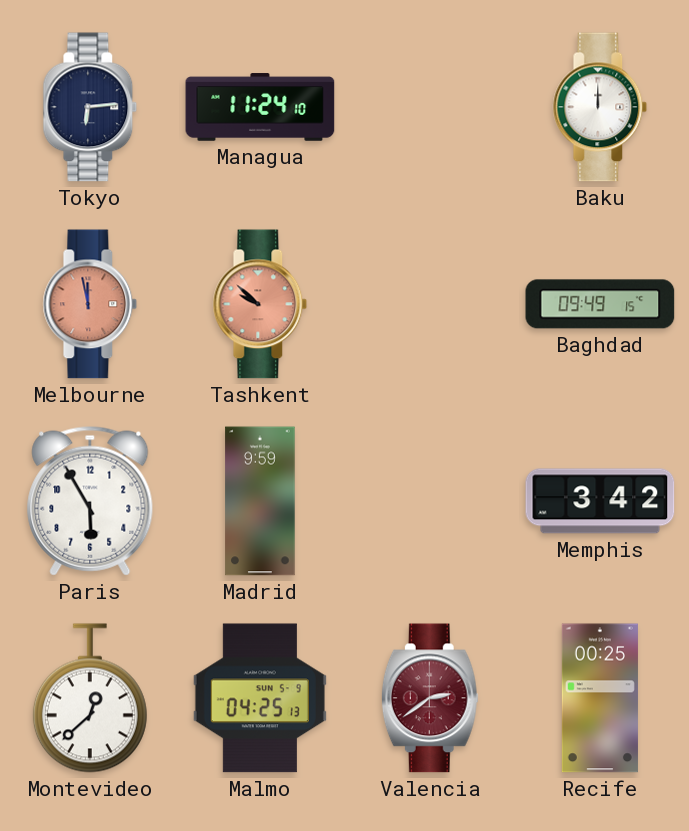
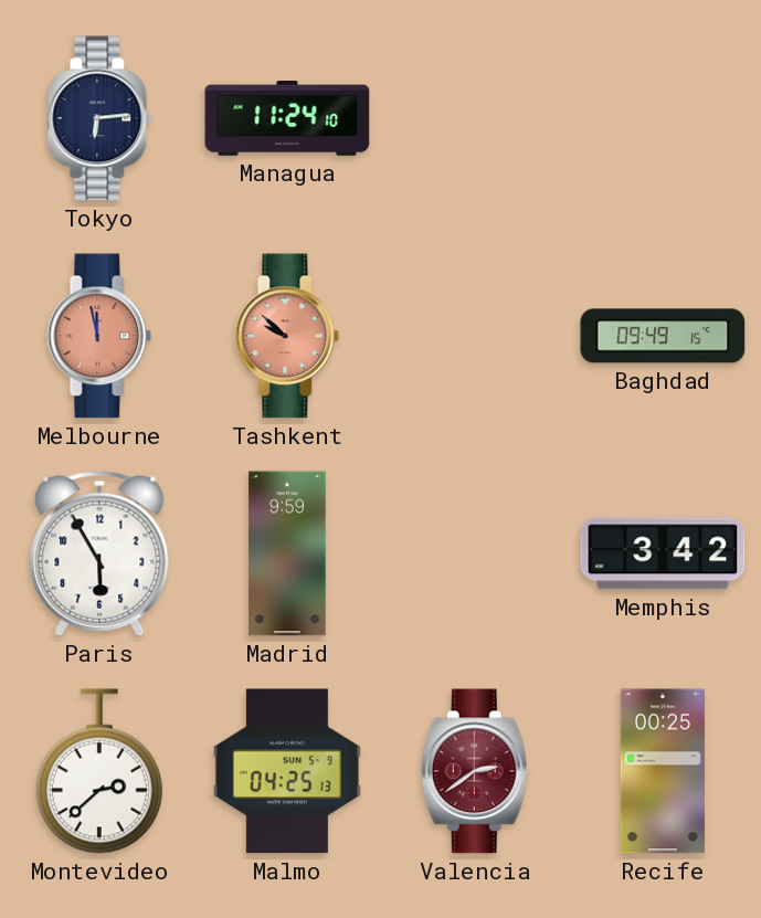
Baku: 12:00 -> none
Montevideo: 12:38 -> 2:38
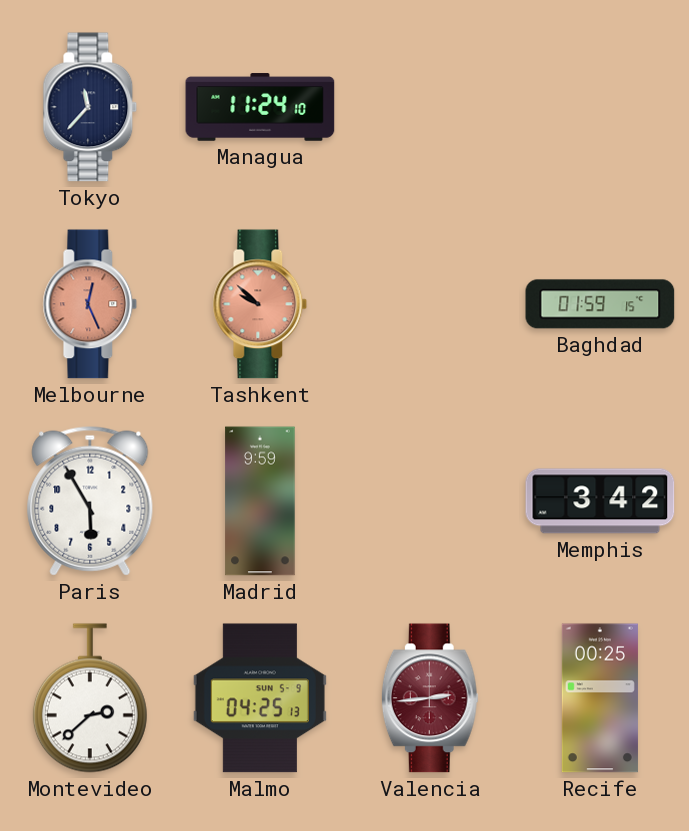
Tokyo: 6:14 -> 11:37
Melbourne: 11:58 -> 12:26
Baghdad: 09:49 -> 01:59
Valencia: 2:39 -> 2:44
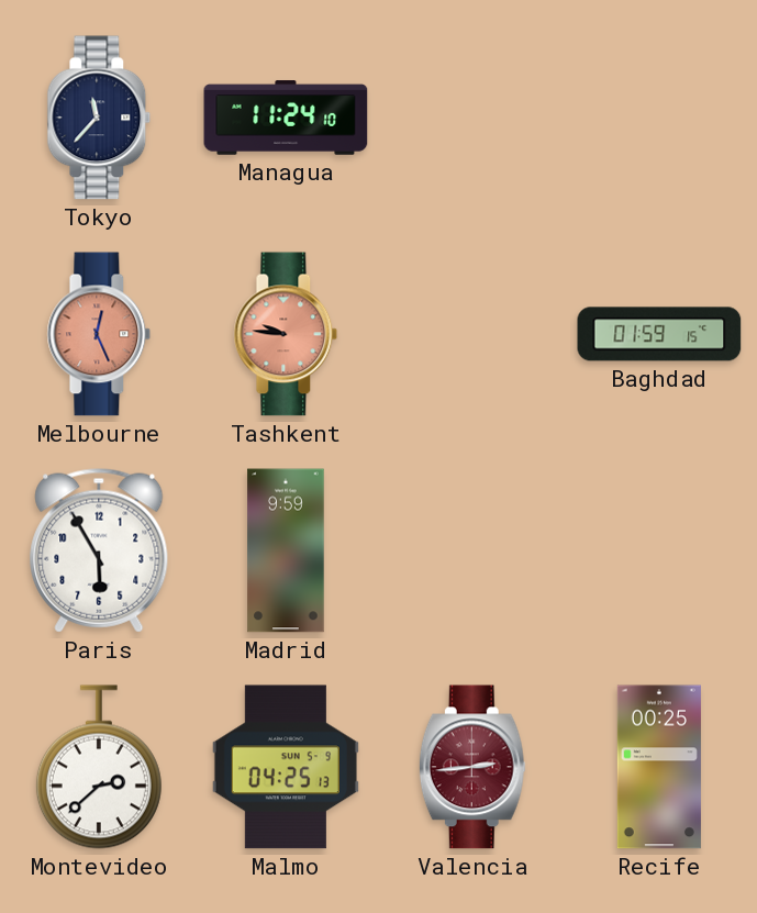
Tashkent: 9:52 -> 9:46
Memphis: 3:42 -> none
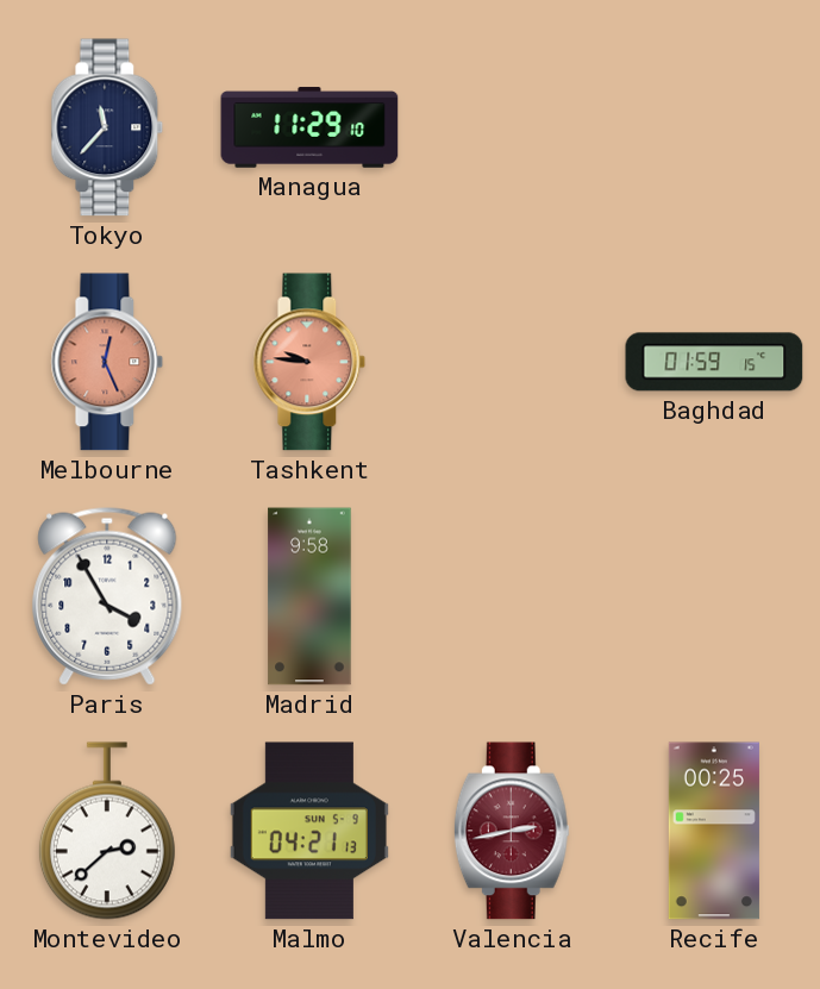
Managua: 11:24 -> 11:29
Paris: 5:55 -> 3:55
Madrid: 9:59 -> 9:58
Malmo: 04:25 -> 04:21
Valencia: 2:44 -> 2:43
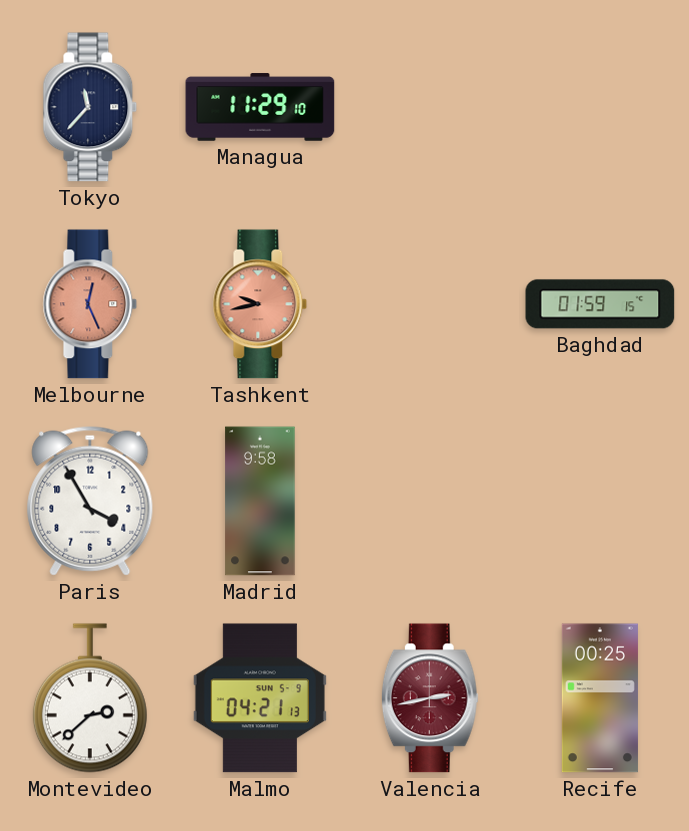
Tashkent: 9:46 -> 9:43
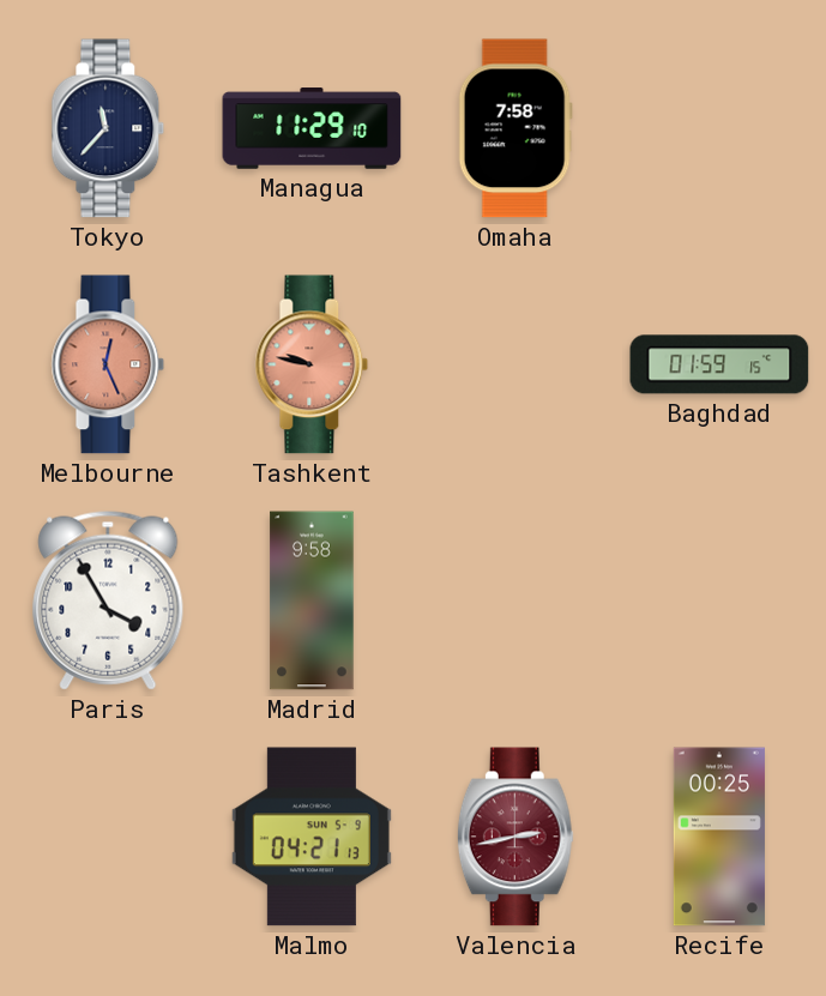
Omaha: none -> 7:58
Tashkent: 9:43 -> 9:47
Montevideo: 2:38 -> none
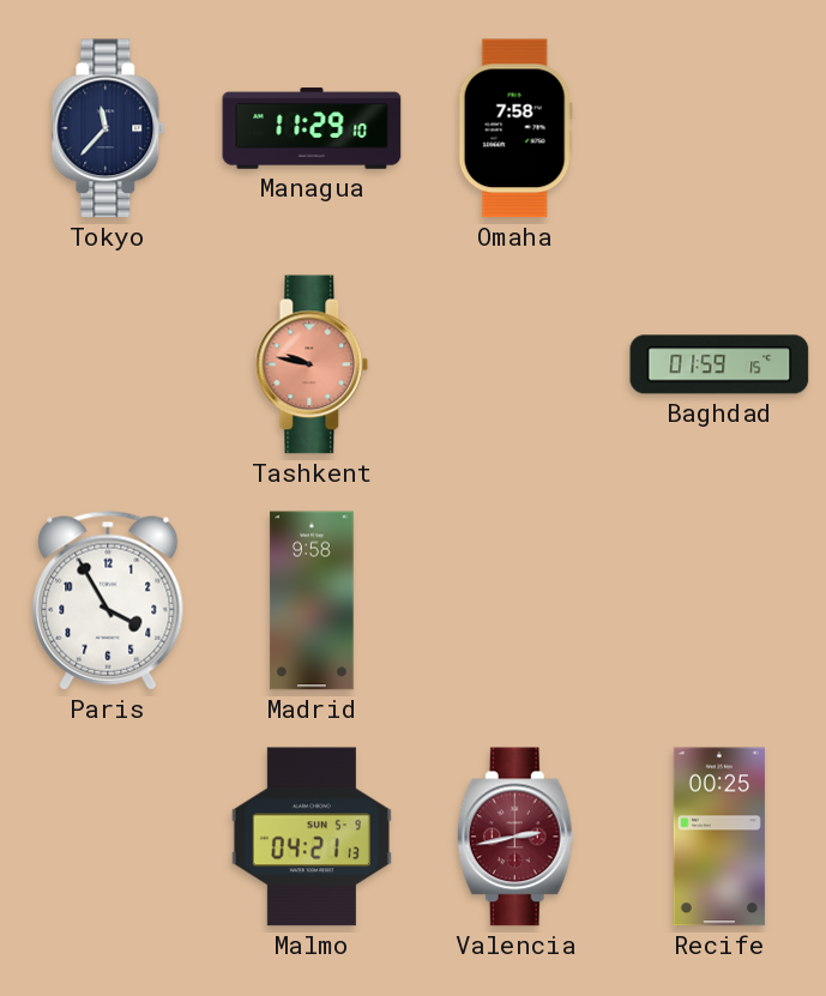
Melbourne: 12:26 -> none
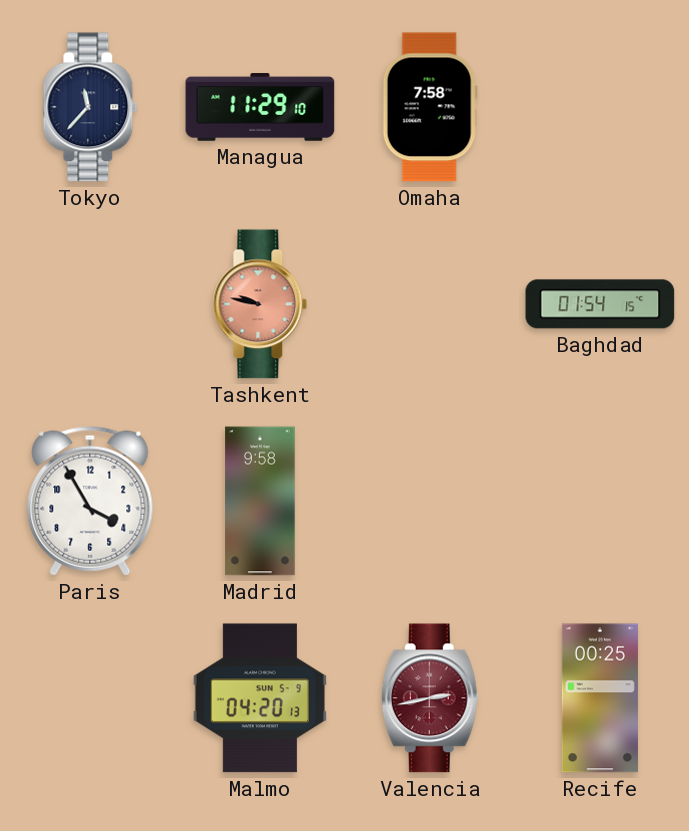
Baghdad: 01:59 -> 01:54
Malmo: 04:21 -> 04:20
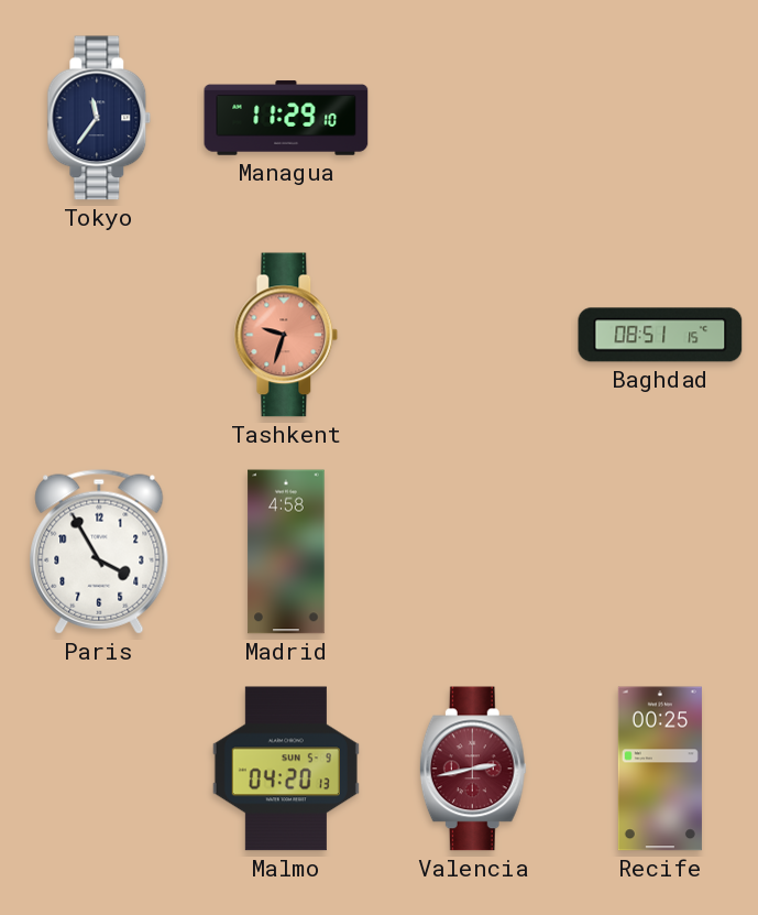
Tokyo: 11:37 -> 11:36
Omaha: 7:58 -> none
Tashkent: 9:47 -> 9:33
Baghdad: 01:54 -> 08:51
Madrid: 9:58 -> 4:58
